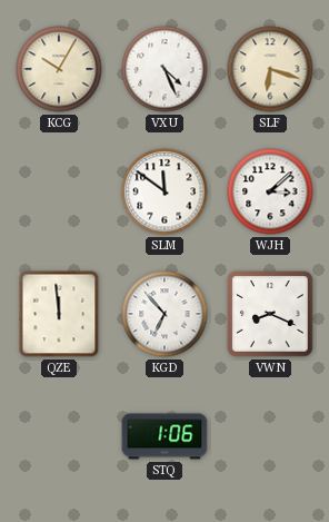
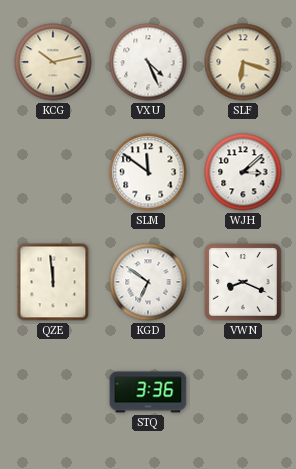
KCG: 10:05 -> 10:13
KGD: 6:53 -> 6:51
STQ: 1:06 -> 3:36
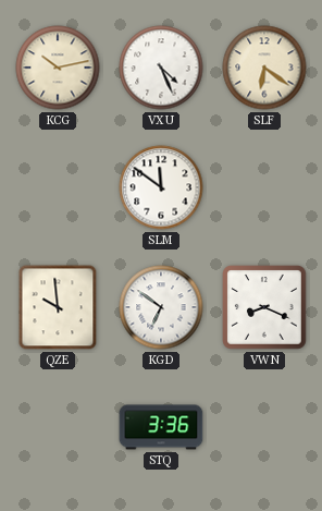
SLF: 6:18 -> 6:21
WJH: 3:08 -> none
QZE: 11:59 -> 9:59
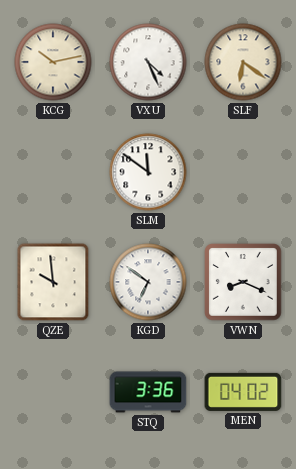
MEN: none -> 04:02
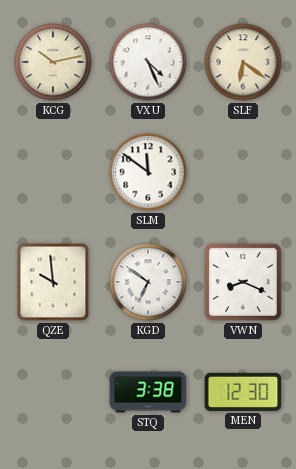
STQ: 3:36 -> 3:38
MEN: 04:02 -> 12:30
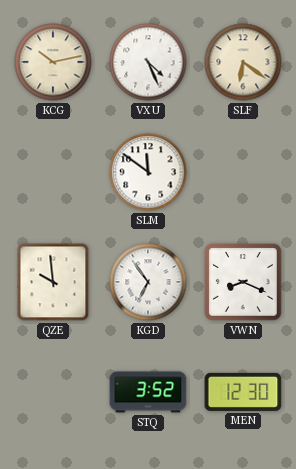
KGD: 6:51 -> 6:54
STQ: 3:38 -> 3:52
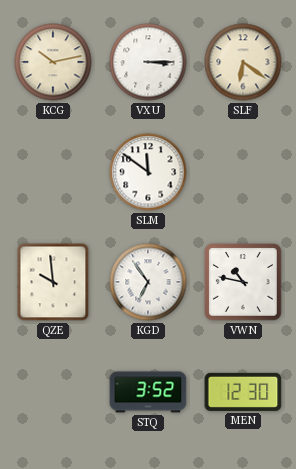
VXU: 4:26 -> 3:15
VWN: 8:19 -> 10:47
